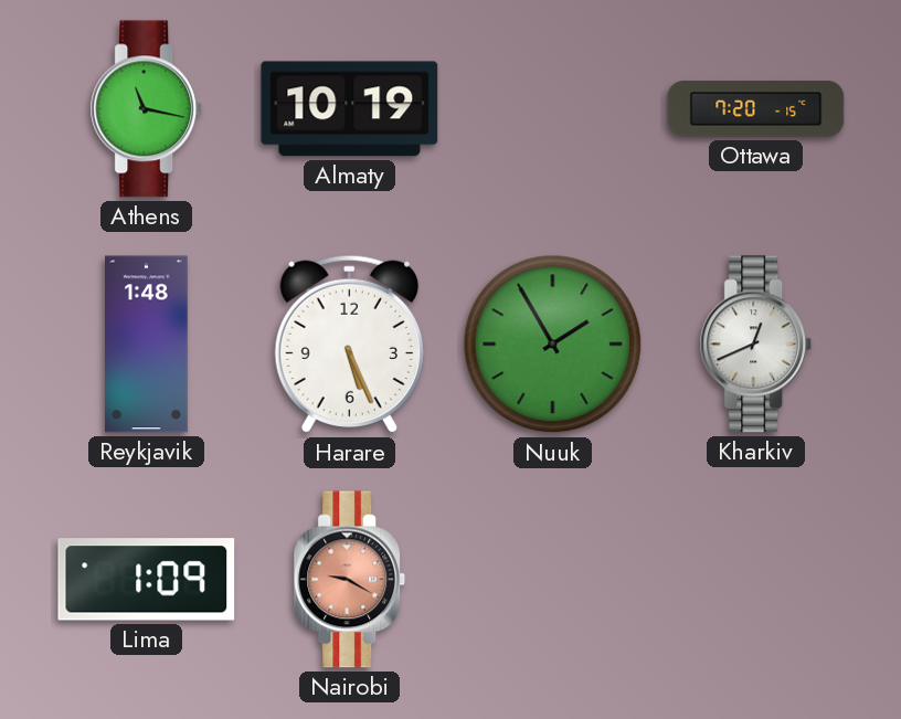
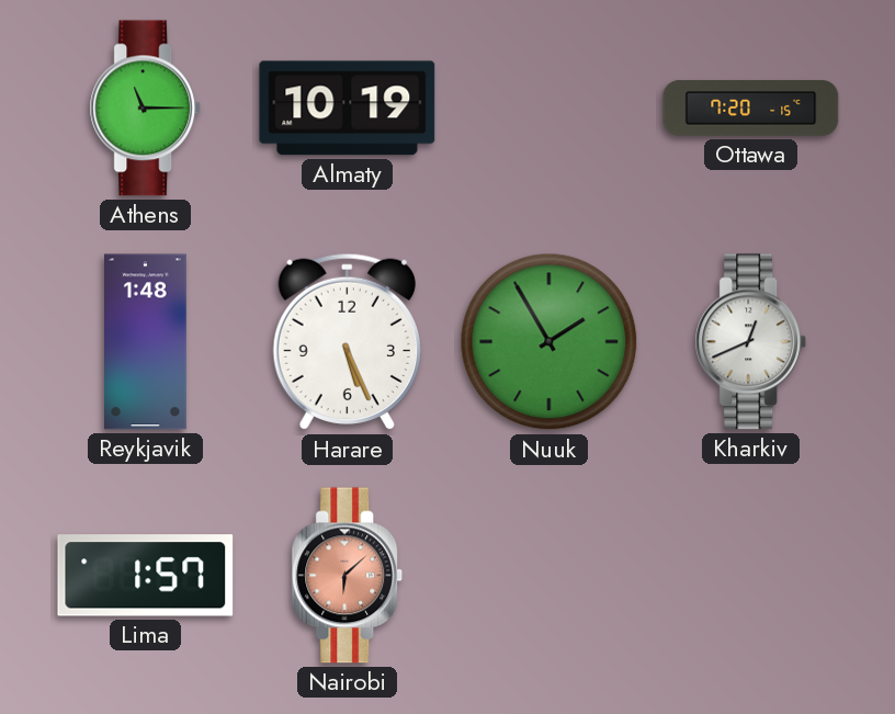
Athens: 11:17 -> 11:15
Lima: 1:09 -> 1:57
Nairobi: 9:20 -> 6:08
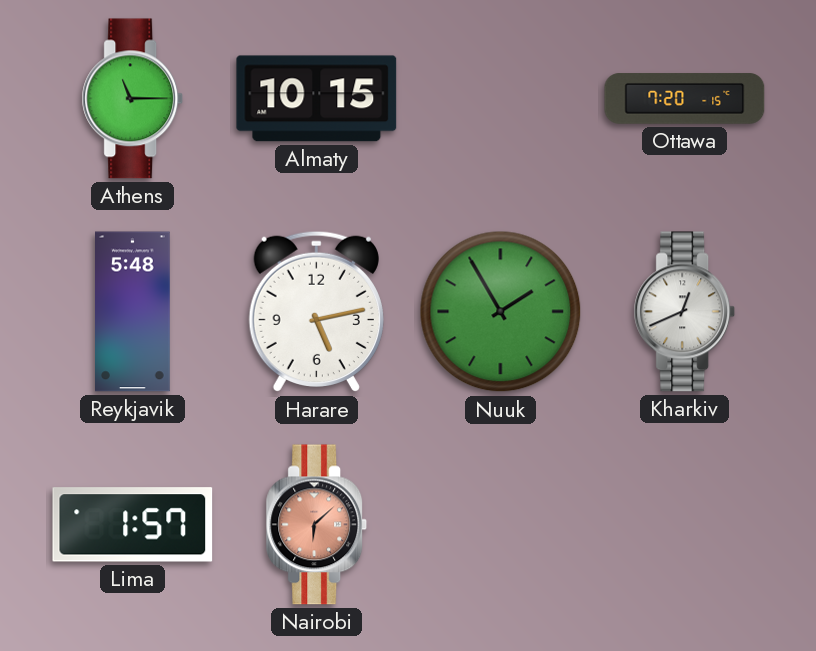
Almaty: 10:19 -> 10:15
Reykjavik: 1:48 -> 5:48
Harare: 5:26 -> 5:13
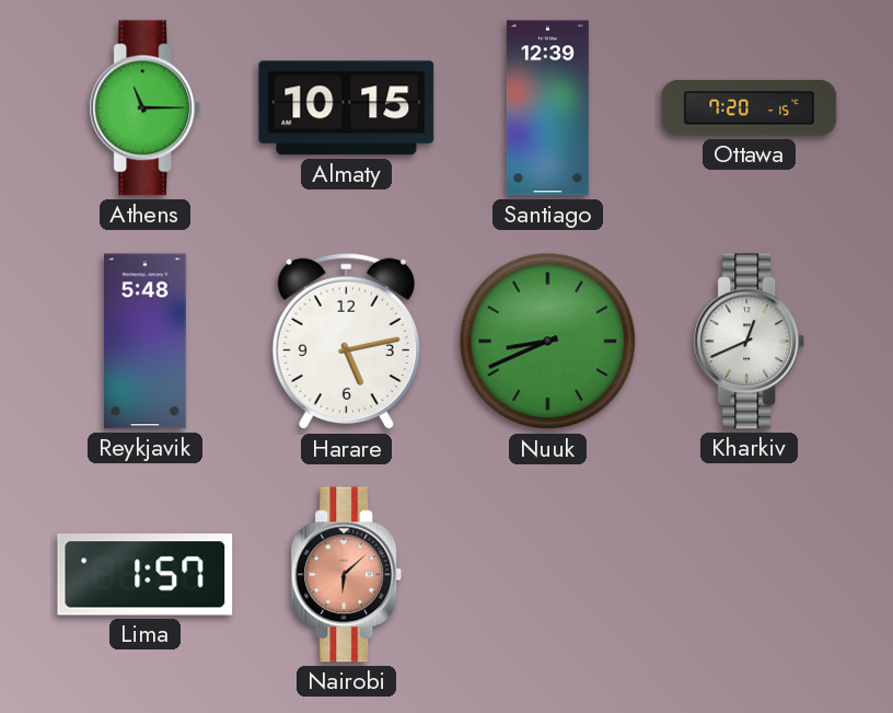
Santiago: none -> 12:39
Nuuk: 1:55 -> 8:41
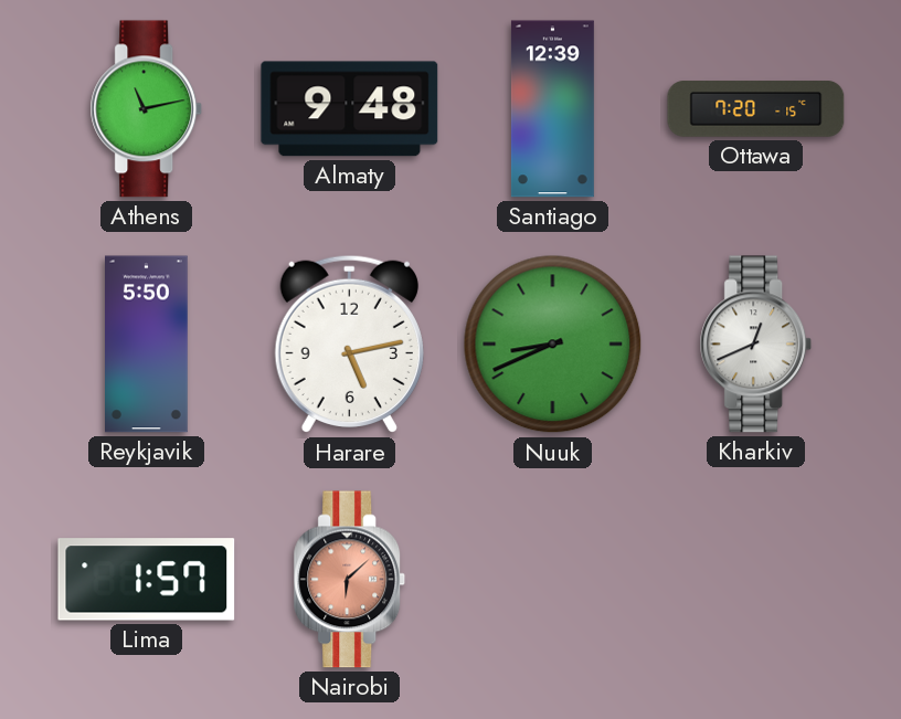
Athens: 11:15 -> 11:13
Almaty: 10:15 -> 9:48
Reykjavik: 5:48 -> 5:50
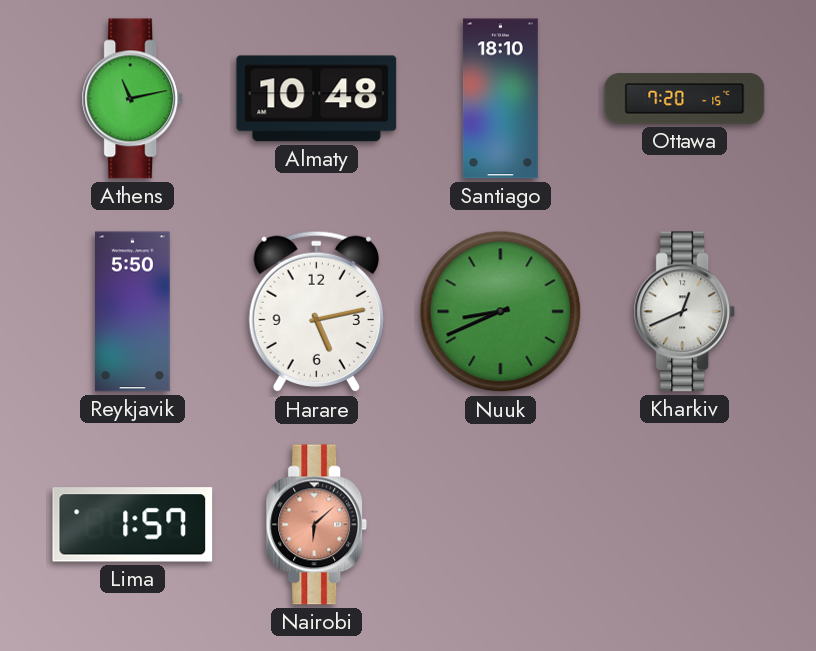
Almaty: 9:48 -> 10:48
Santiago: 12:39 -> 18:10
